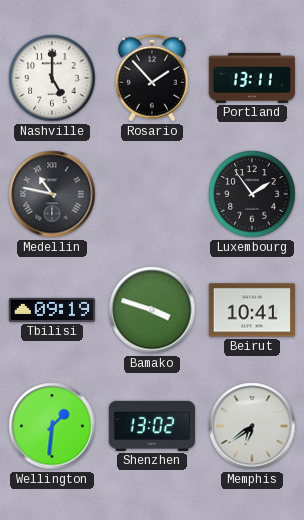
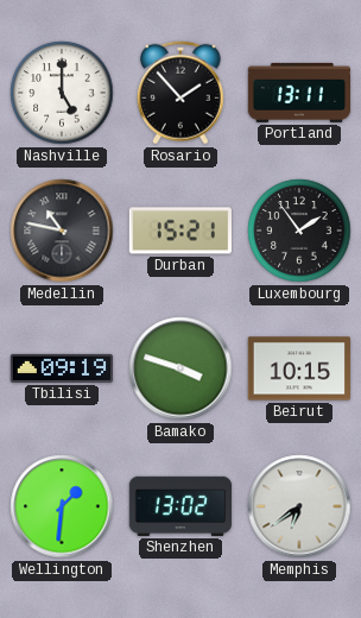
Durban: none -> 15:21
Beirut: 10:41 -> 10:15
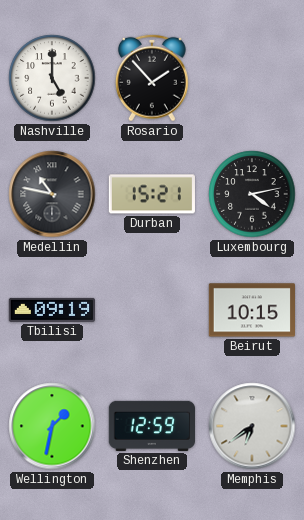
Portland: 13:11 -> none
Luxembourg: 1:54 -> 4:13
Bamako: 3:48 -> none
Wellington: 1:31 -> 1:32
Shenzhen: 13:02 -> 12:59
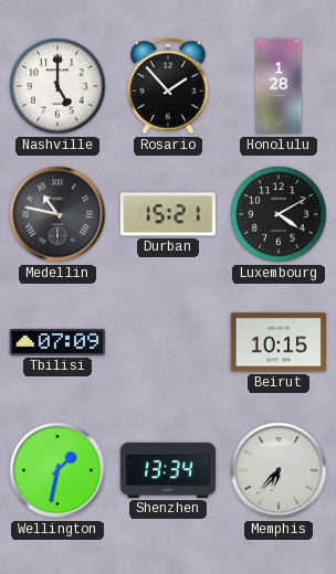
Honolulu: none -> 1:28
Luxembourg: 4:13 -> 4:10
Tbilisi: 09:19 -> 07:09
Shenzhen: 12:59 -> 13:34
Memphis: 6:39 -> 6:37
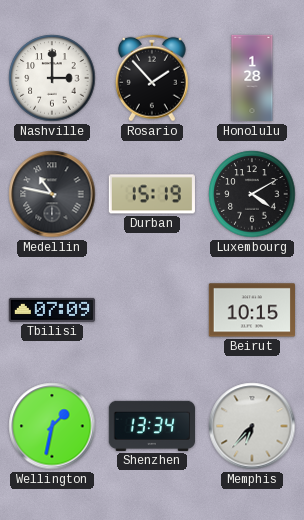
Nashville: 5:00 -> 3:00
Durban: 15:21 -> 15:19
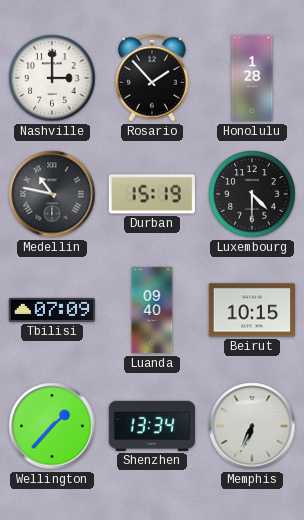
Luxembourg: 4:10 -> 4:30
Luanda: none -> 09:40
Wellington: 1:32 -> 1:37
Memphis: 6:37 -> 6:34
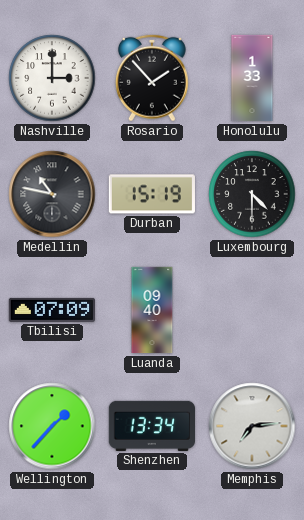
Honolulu: 1:28 -> 1:33
Beirut: 10:15 -> none
Memphis: 6:34 -> 7:14
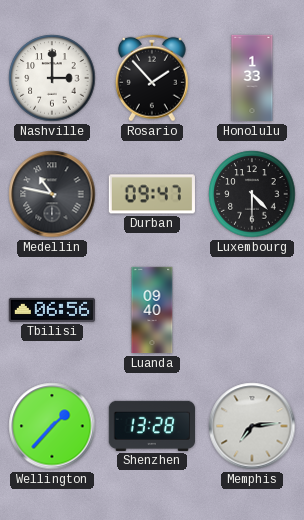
Durban: 15:19 -> 09:47
Tbilisi: 07:09 -> 06:56
Shenzhen: 13:34 -> 13:28
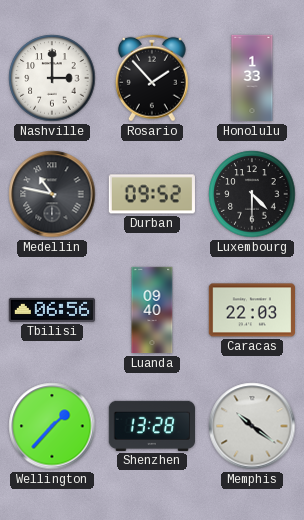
Durban: 09:47 -> 09:52
Caracas: none -> 22:03
Memphis: 7:14 -> 10:21
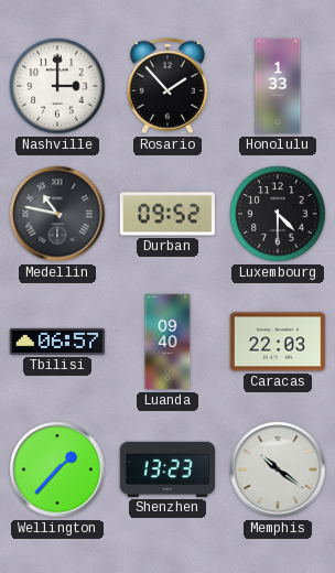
Tbilisi: 06:56 -> 06:57
Shenzhen: 13:28 -> 13:23
